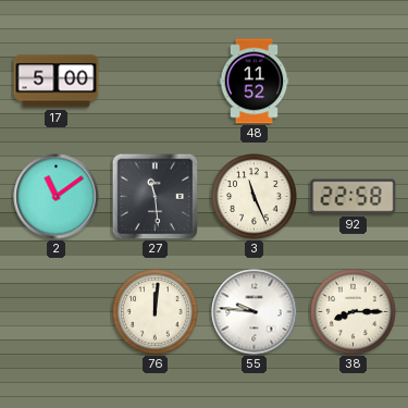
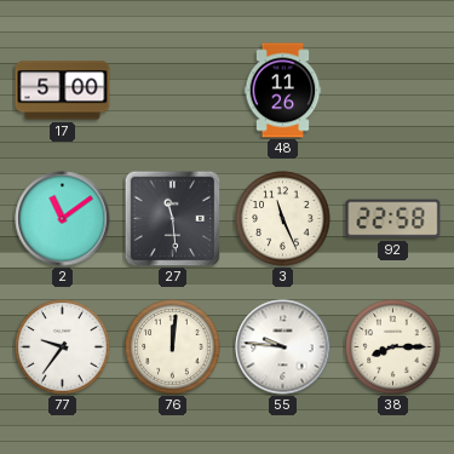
48: 11:52 -> 11:26
77: none -> 9:36
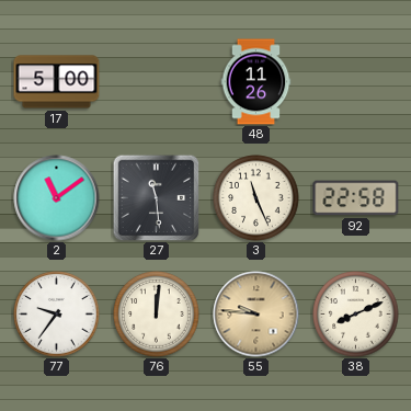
55 dial: white -> champagne
38: 8:15 -> 8:11
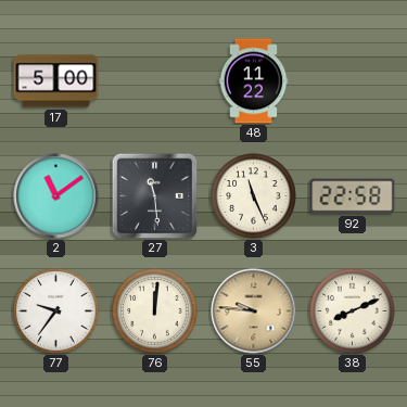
48: 11:26 -> 11:22
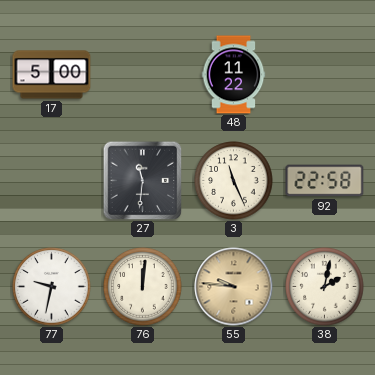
2: 11:09 -> none
27: 11:29 -> 11:31
77: 9:36 -> 9:32
38: 8:11 -> 2:02
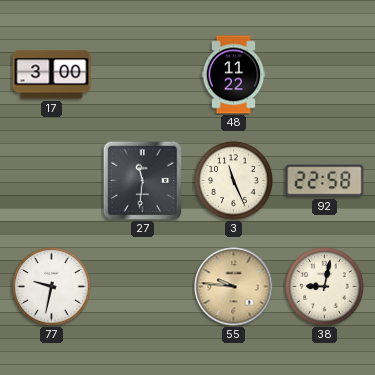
17: 5:00 -> 3:00
76: 12:01 -> none
38: 2:02 -> 9:02
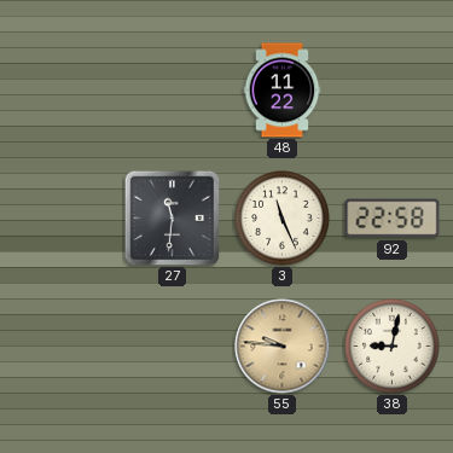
17: 3:00 -> none
77: 9:32 -> none
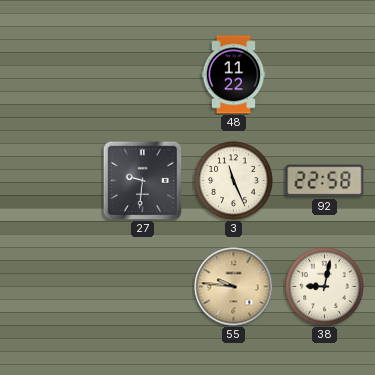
27: 11:31 -> 9:31
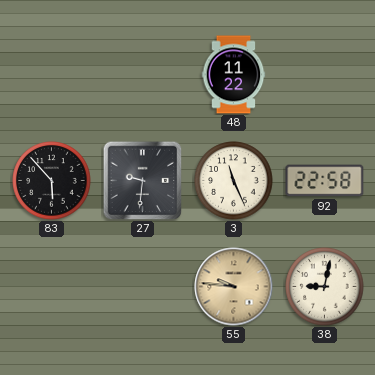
83: none -> 5:53
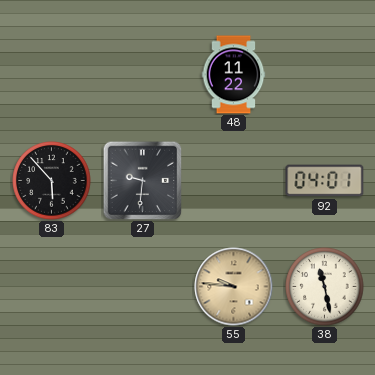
3: 11:26 -> none
92: 22:58 -> 04:01
38: 9:02 -> 11:28
